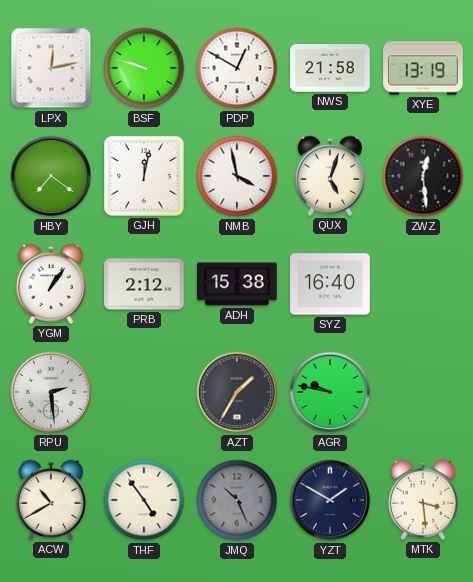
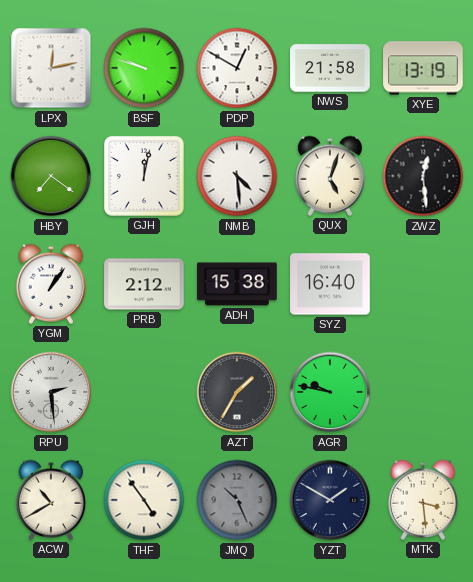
NMB: 3:58 -> 4:29
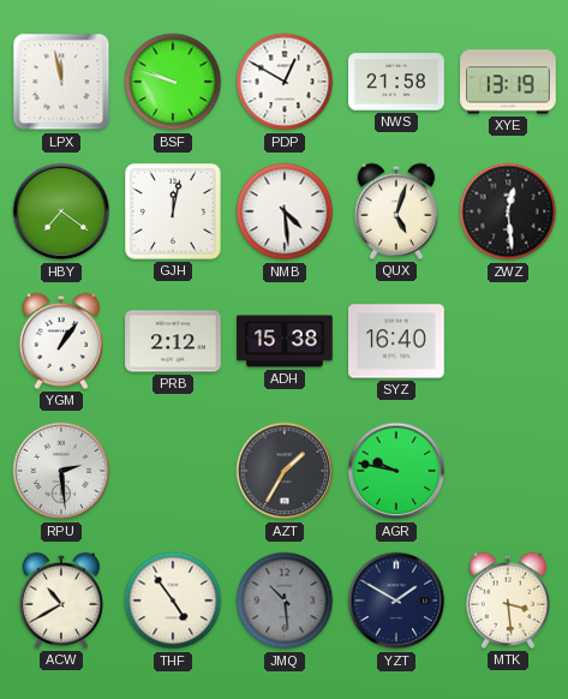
LPX: 12:13 -> 11:58
JMQ: 10:26 -> 10:29
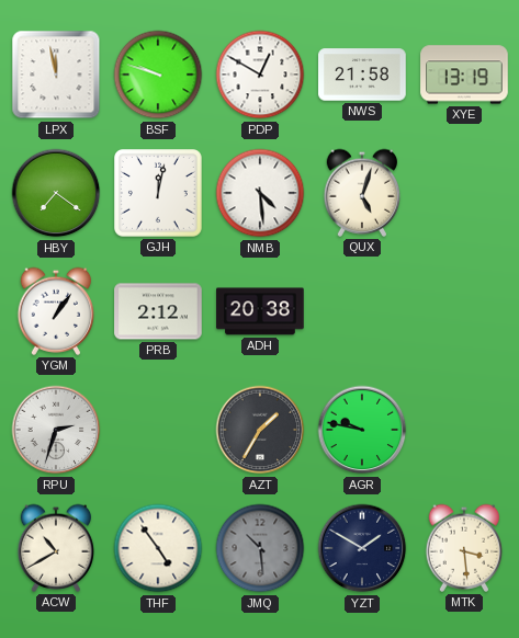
ZWZ: 12:29 -> none
ADH: 15:38 -> 20:38
SYZ: 16:40 -> none
RPU: 2:29 -> 2:33
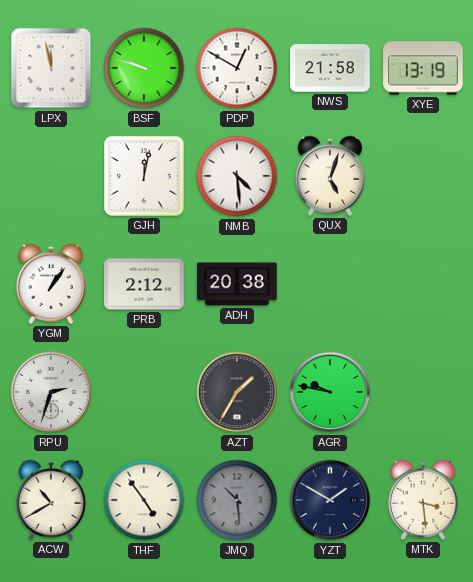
HBY: 7:21 -> none
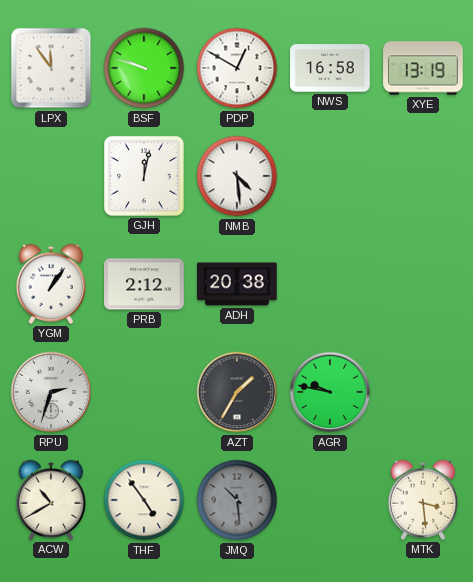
LPX: 11:58 -> 11:54
NWS: 21:58 -> 16:58
QUX: 5:03 -> none
YZT: 1:50 -> none
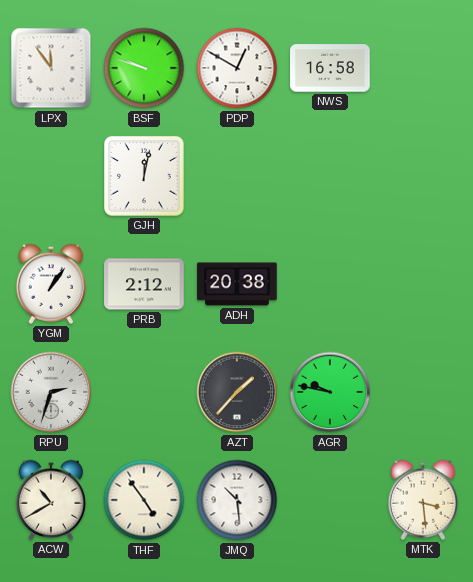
XYE: 13:19 -> none
NMB: 4:29 -> none
AZT: 1:35 -> 1:37
JMQ dial: grey -> white
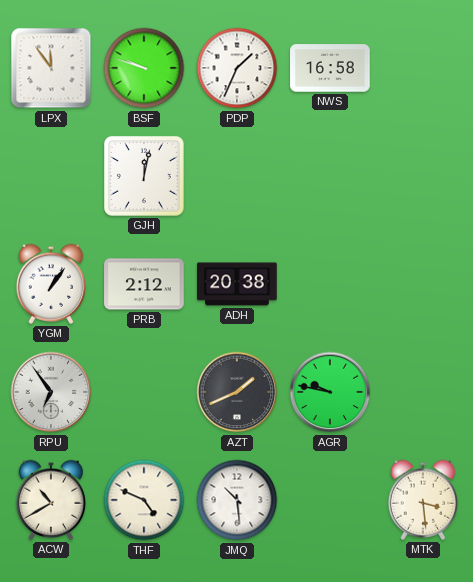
PDP: 12:50 -> 1:34
RPU: 2:33 -> 6:54
AZT: 1:37 -> 1:41
THF: 4:54 -> 4:49
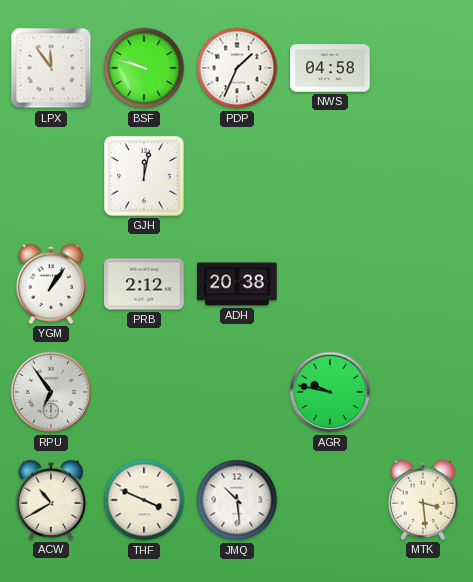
NWS: 16:58 -> 04:58
AZT: 1:41 -> none
THF: 4:49 -> 3:49
